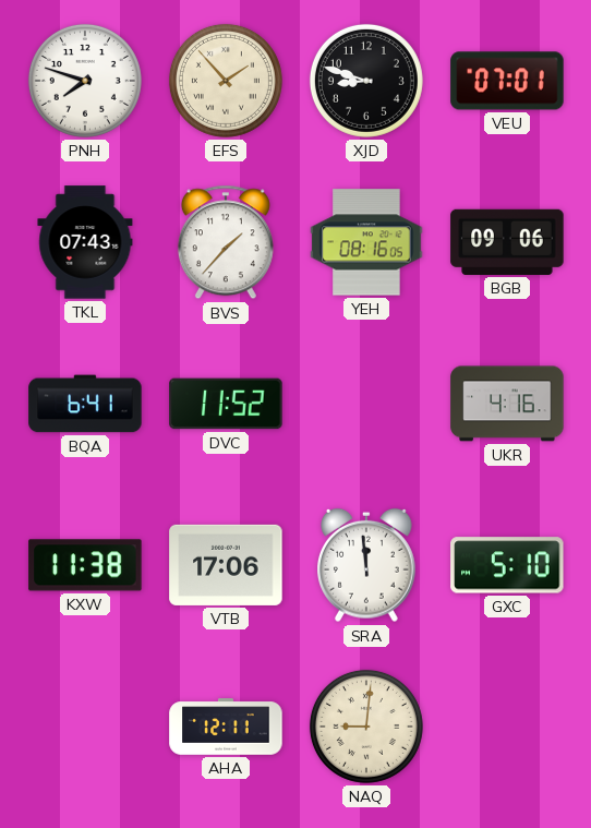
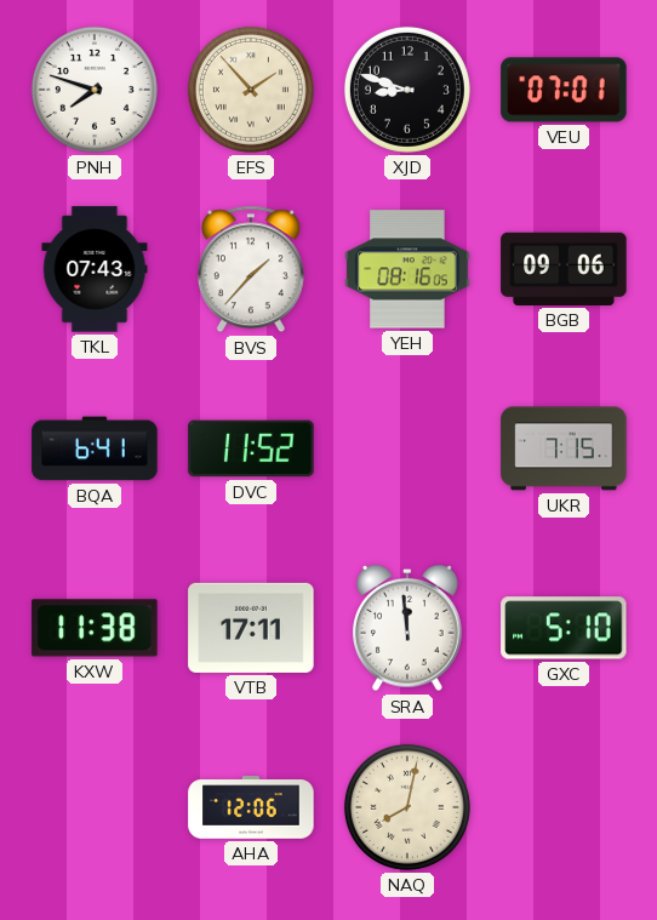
UKR: 4:16 -> 7:15
VTB: 17:06 -> 17:11
AHA: 12:11 -> 12:06
NAQ: 9:01 -> 8:02
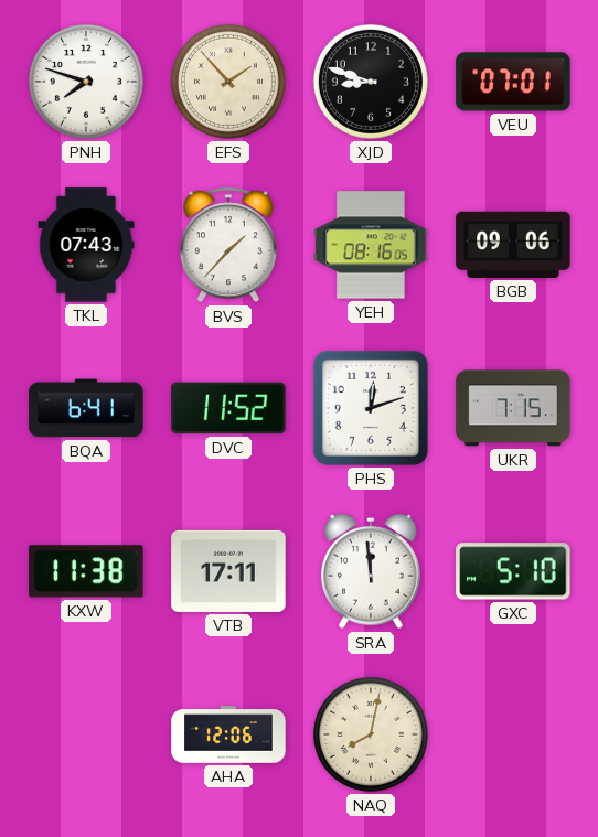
PHS: none -> 12:12
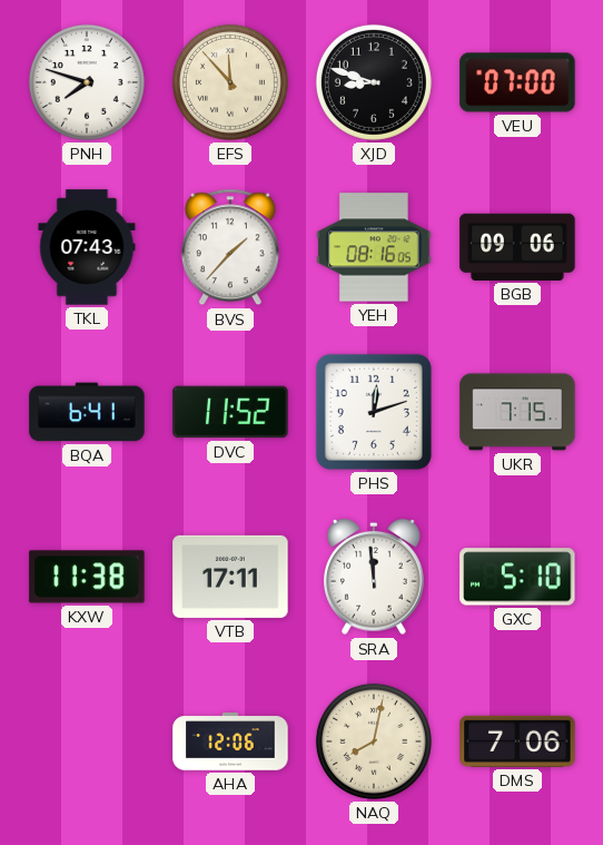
EFS: 1:53 -> 11:53
VEU: 07:01 -> 07:00
DMS: none -> 7:06
